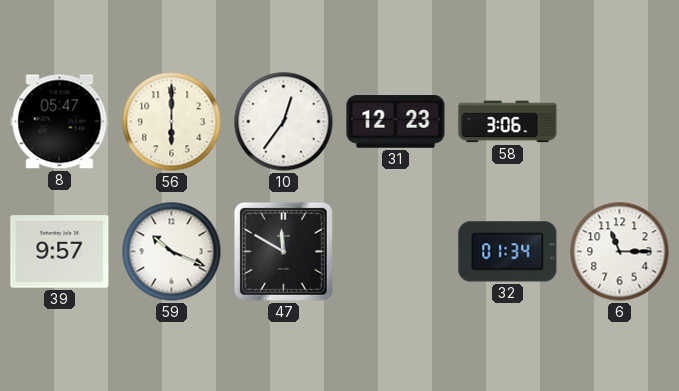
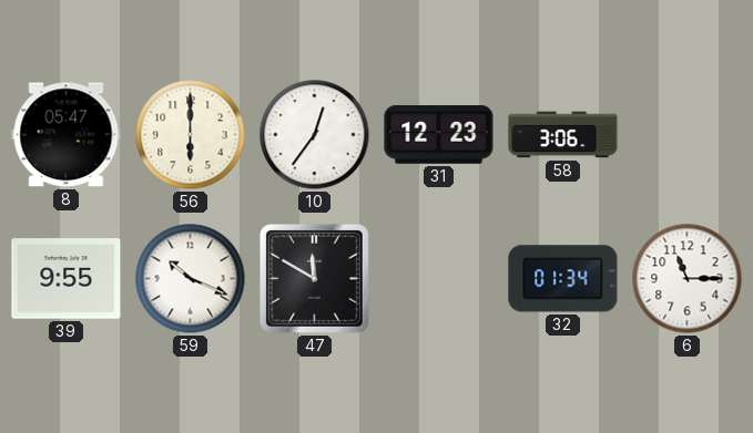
39: 9:57 -> 9:55
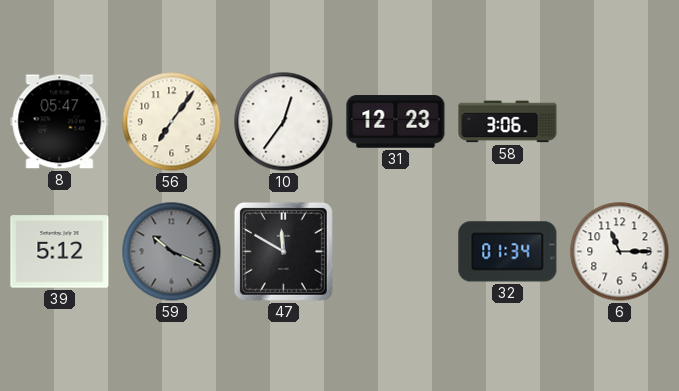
56: 6:00 -> 7:06
39: 9:55 -> 5:12
59 dial: white -> grey
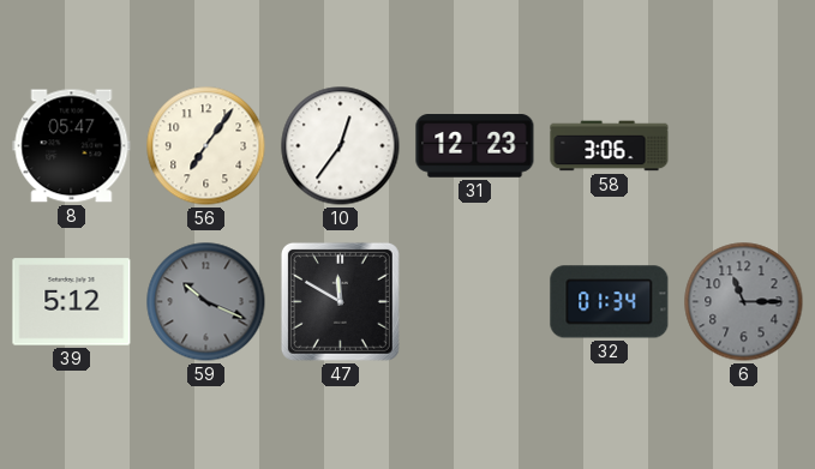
6 dial: white -> grey
